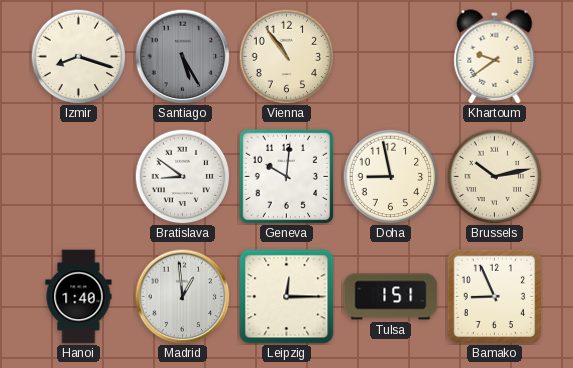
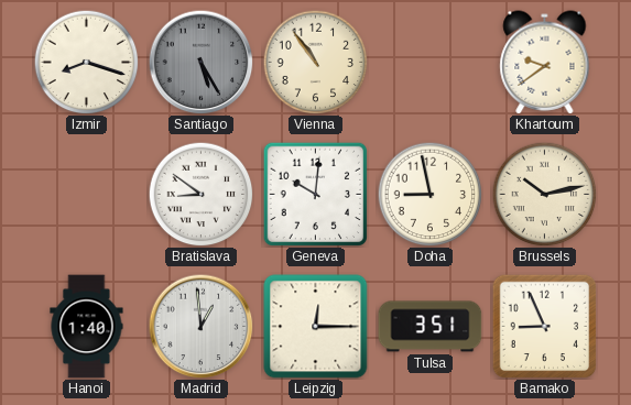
Tulsa: 1:51 -> 3:51
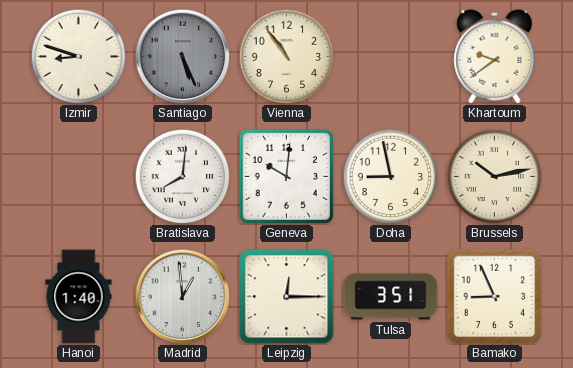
Izmir: 8:18 -> 8:48
Santiago: 5:25 -> 5:26
Bratislava: 8:51 -> 8:01
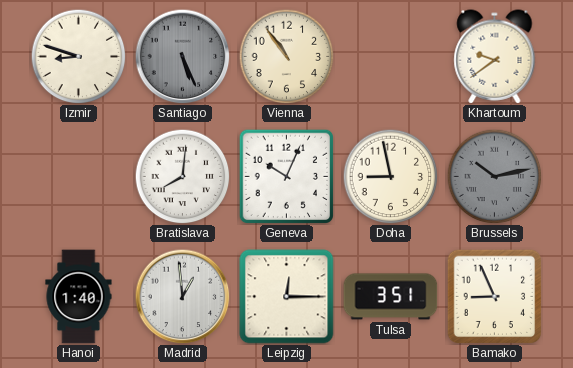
Geneva: 10:01 -> 10:04
Brussels dial: cream -> grey
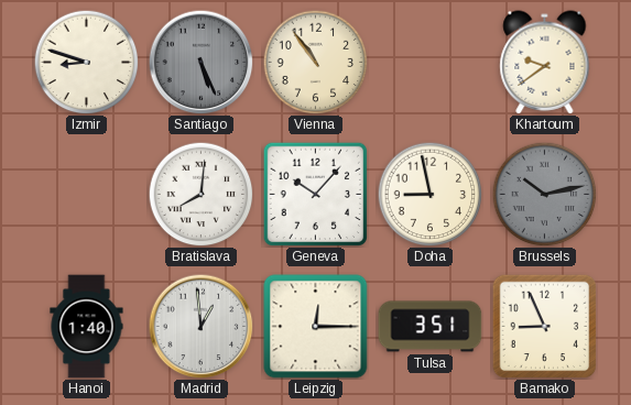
Geneva: 10:04 -> 10:07
